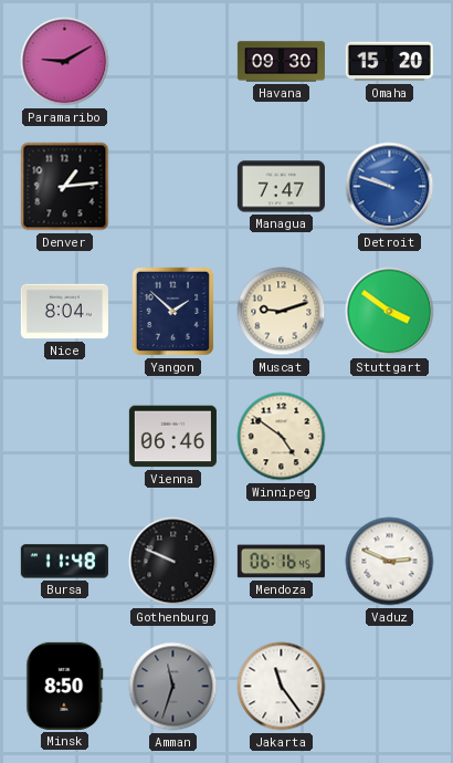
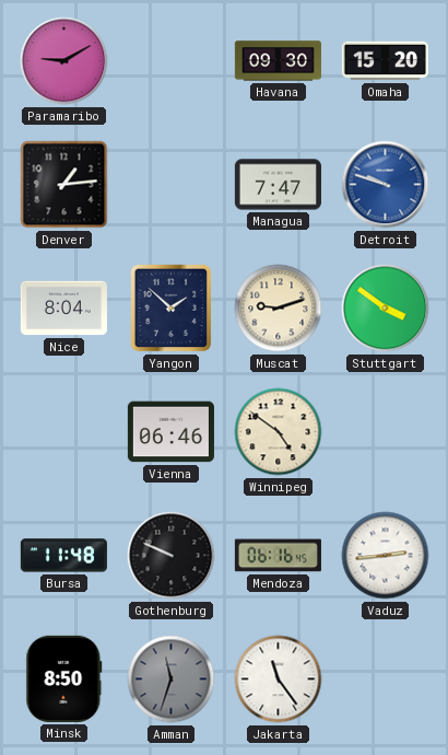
Vaduz: 2:49 -> 2:44
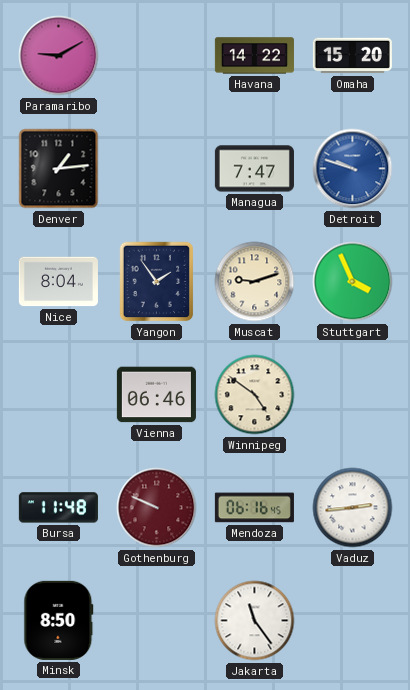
Havana: 09:30 -> 14:22
Yangon: 1:52 -> 1:54
Stuttgart: 3:51 -> 3:56
Gothenburg dial: black -> burgundy
Amman: 11:33 -> none
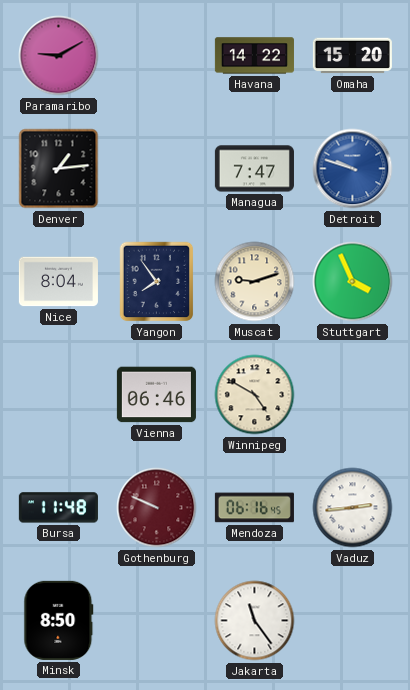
Yangon: 1:54 -> 7:54
Winnipeg: 4:51 -> 4:50
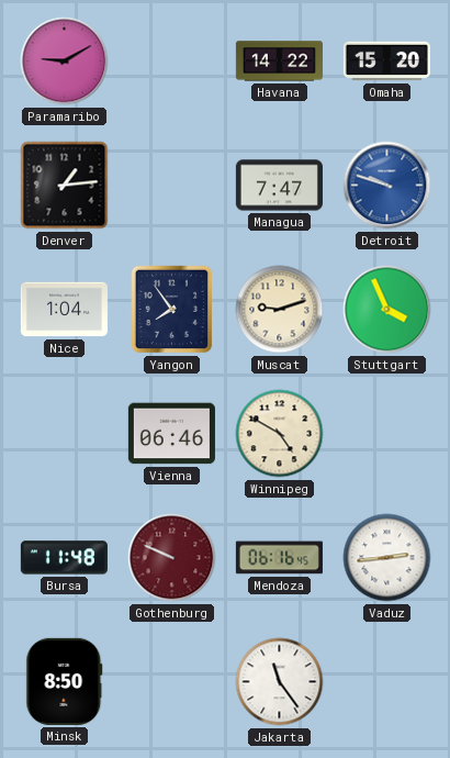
Nice: 8:04 -> 1:04
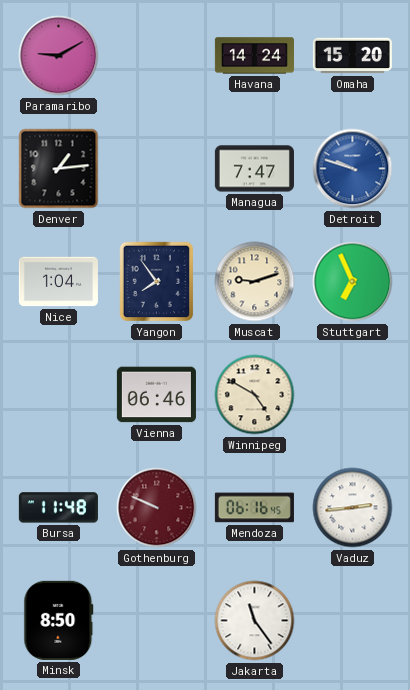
Havana: 14:22 -> 14:24
Stuttgart: 3:56 -> 6:56
